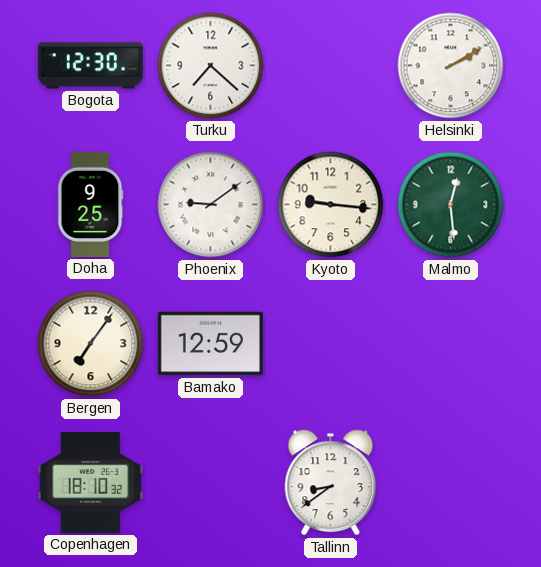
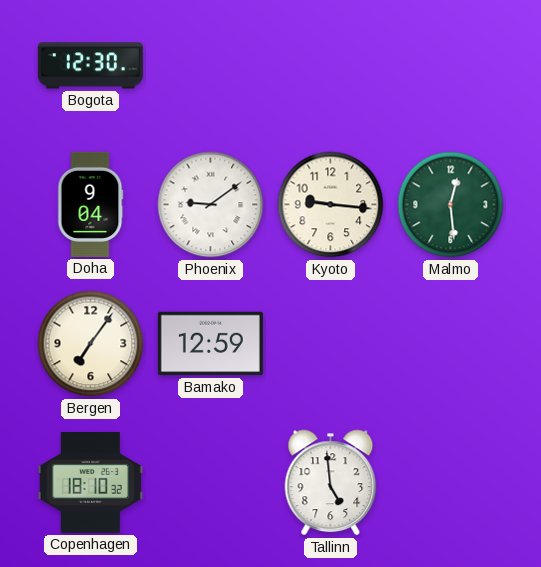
Turku: 7:22 -> none
Helsinki: 2:10 -> none
Doha: 9:25 -> 9:04
Tallinn: 8:39 -> 4:59
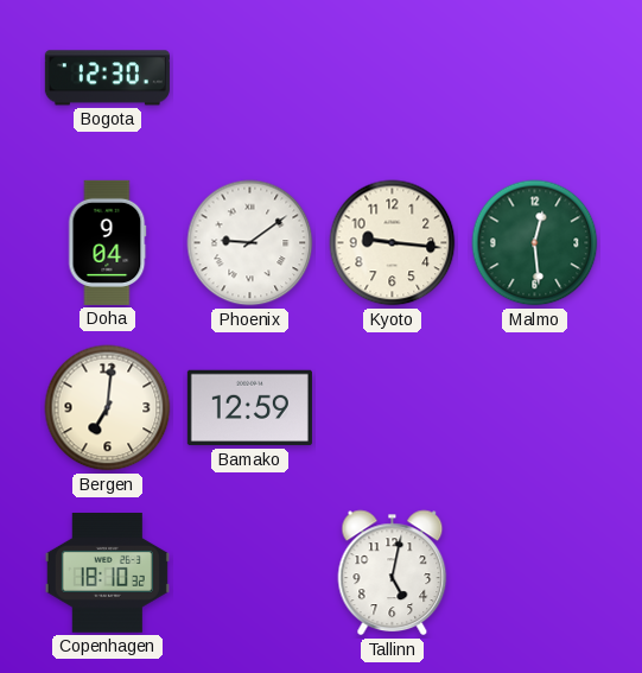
Bergen: 7:06 -> 7:01
Tallinn: 4:59 -> 5:02
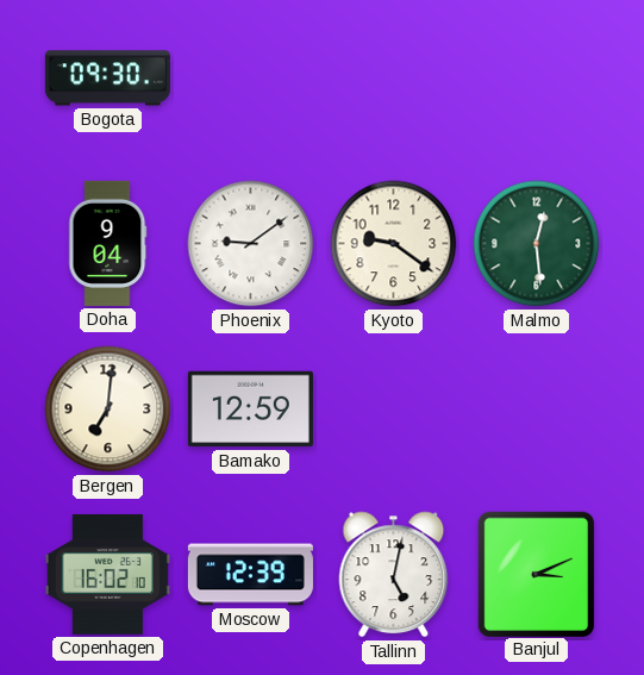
Bogota: 12:30 -> 09:30
Kyoto: 9:16 -> 9:21
Copenhagen: 18:10 -> 16:02
Moscow: none -> 12:39
Banjul: none -> 3:11
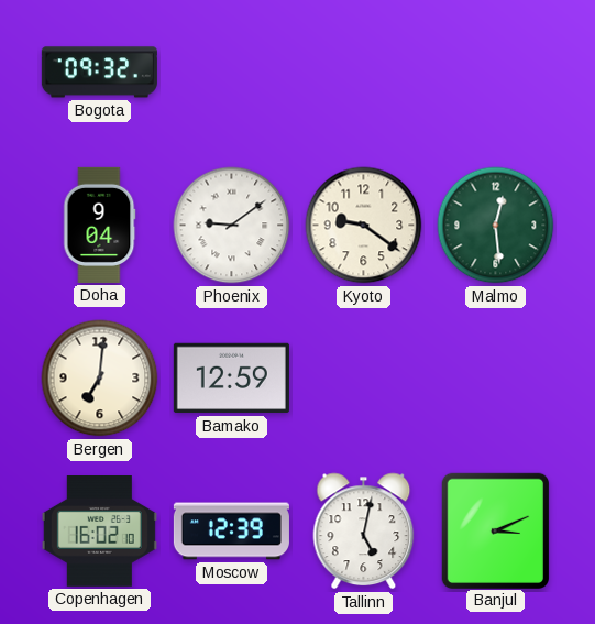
Bogota: 09:30 -> 09:32
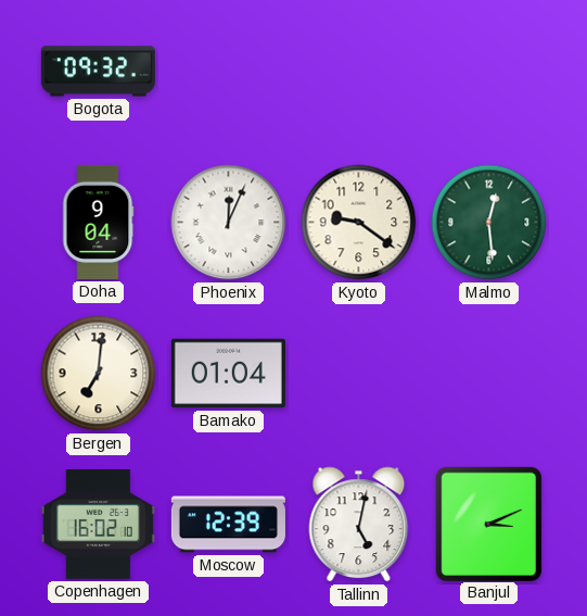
Phoenix: 9:09 -> 12:04
Bamako: 12:59 -> 01:04
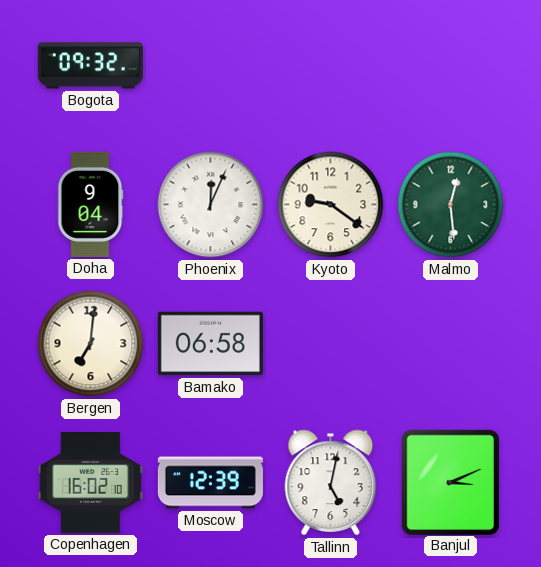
Bamako: 01:04 -> 06:58
